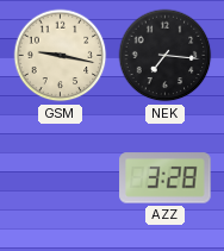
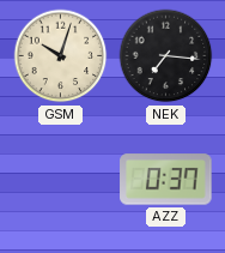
GSM: 9:17 -> 10:03
AZZ: 3:28 -> 0:37
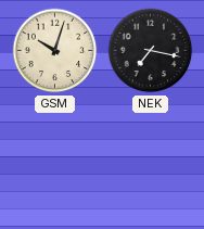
NEK: 7:16 -> 7:17
AZZ: 0:37 -> none
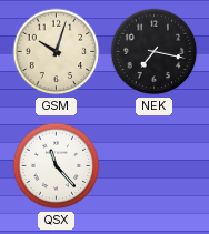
QSX: none -> 11:23
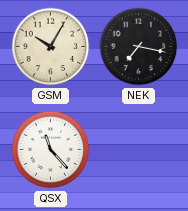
GSM: 10:03 -> 10:05
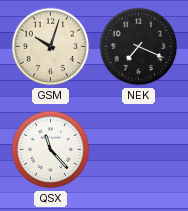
GSM: 10:05 -> 10:03
NEK: 7:17 -> 7:19
